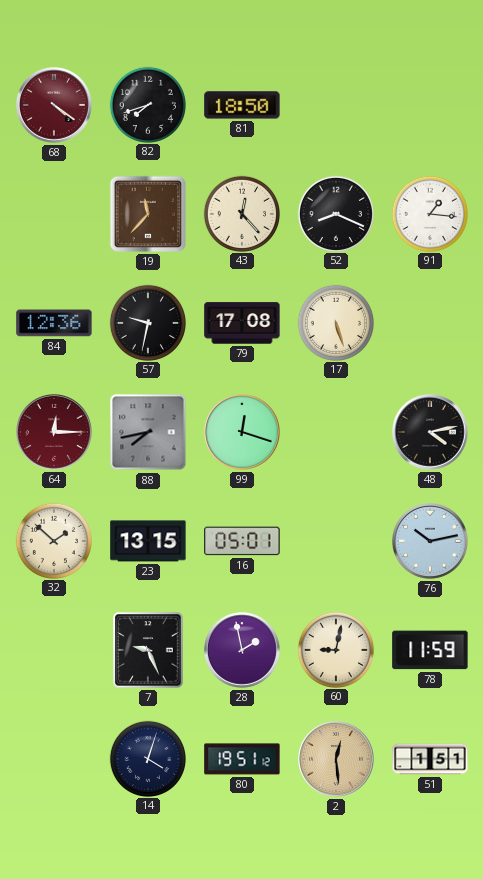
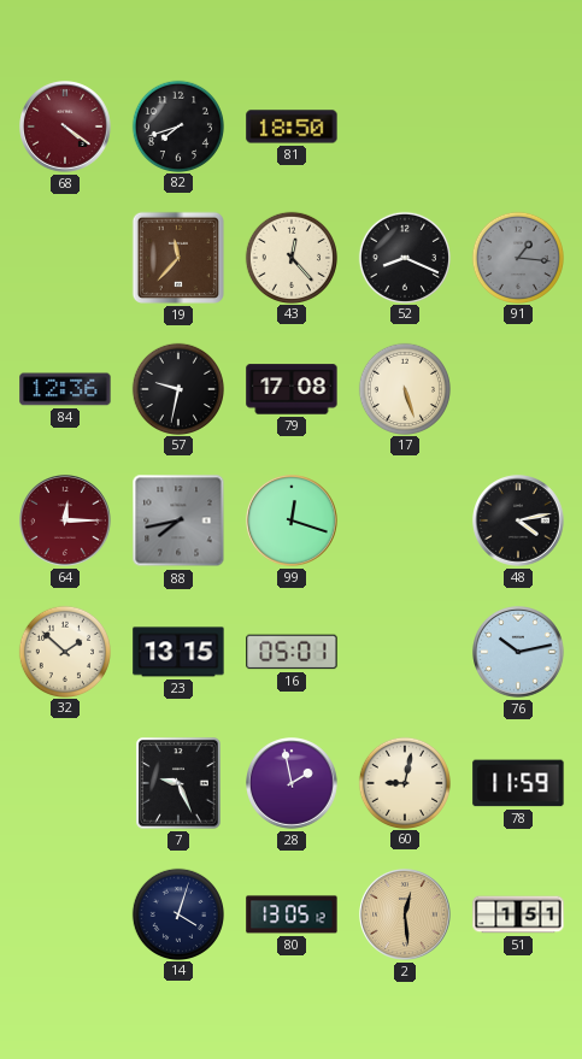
91 dial: white -> grey
80: 19:51 -> 13:05
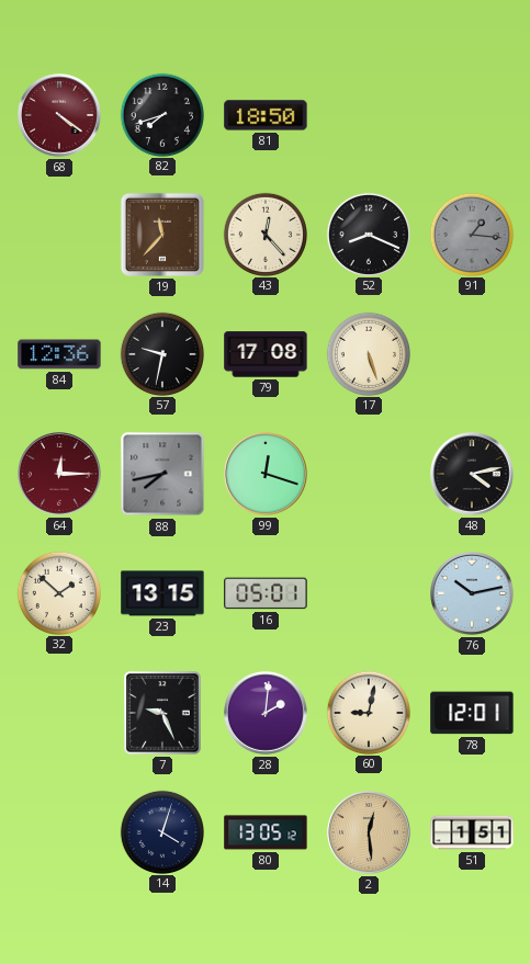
28: 1:58 -> 2:01
78: 11:59 -> 12:01
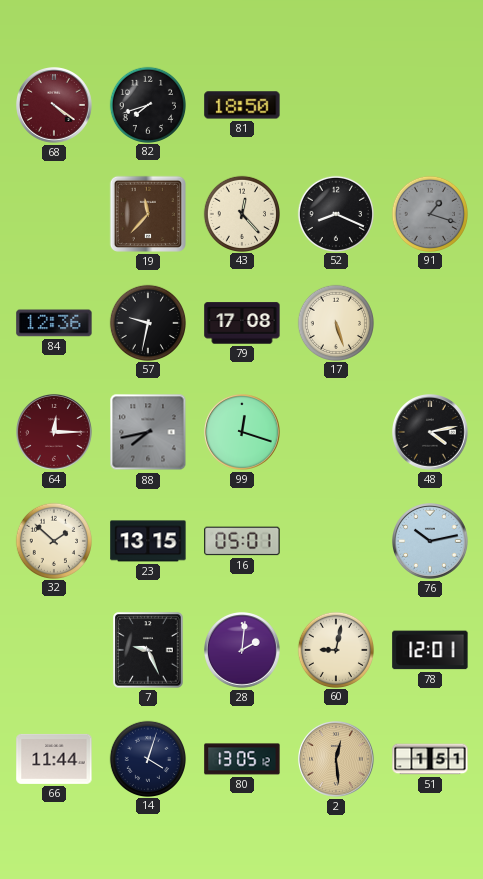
91: 1:16 -> 1:18
66: none -> 11:44
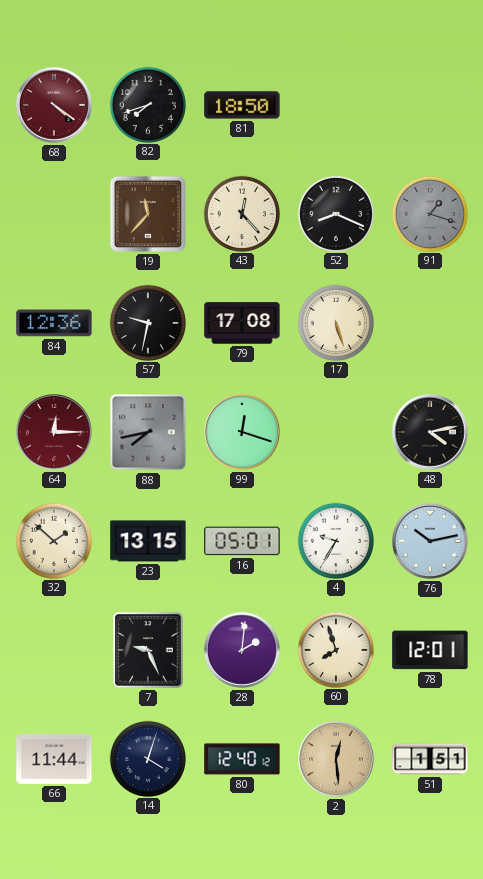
4: none -> 9:35
60: 9:02 -> 7:57
80: 13:05 -> 12:40
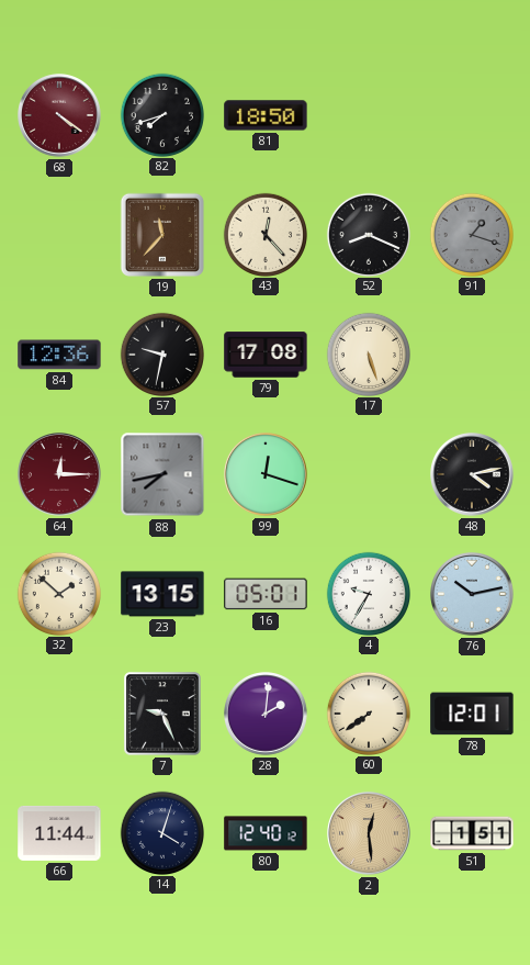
60: 7:57 -> 7:39
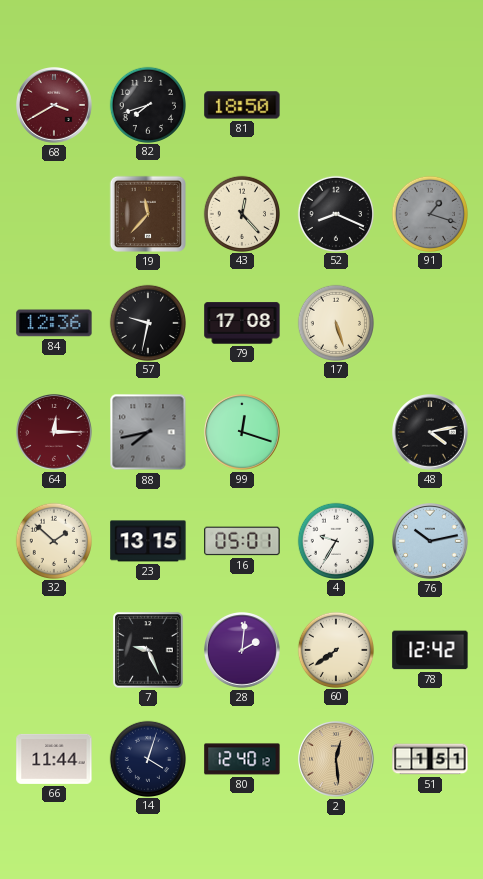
68: 4:21 -> 3:40
78: 12:01 -> 12:42
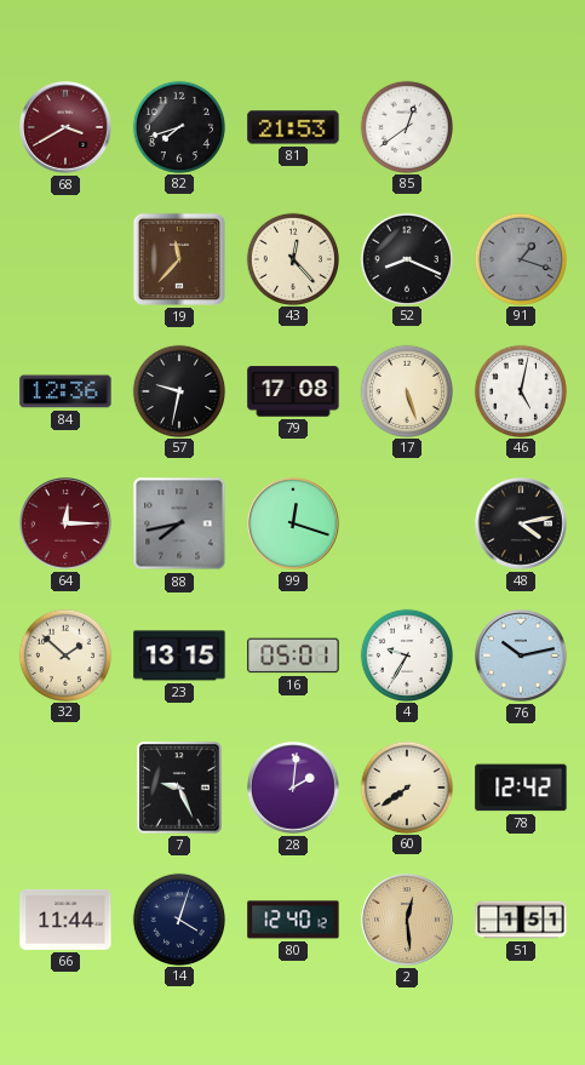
81: 18:50 -> 21:53
85: none -> 12:39
46: none -> 5:02
